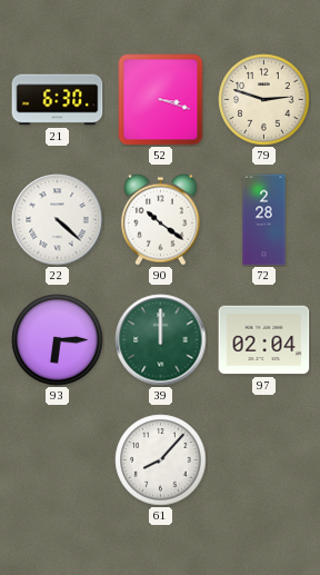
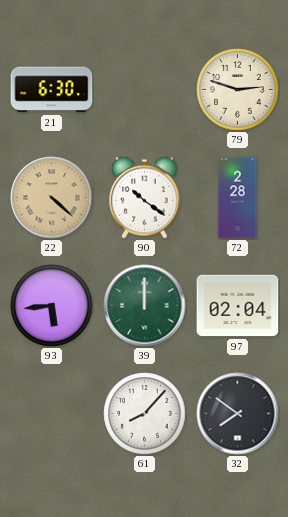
52: 3:18 -> none
22 dial: white -> champagne
93: 6:15 -> 5:44
32: none -> 7:51
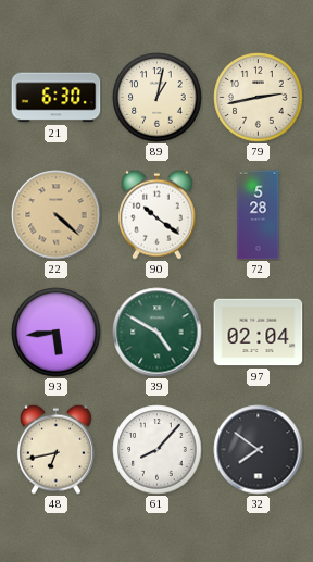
89: none -> 1:02
79: 2:48 -> 2:43
72: 2:28 -> 5:28
39: 12:00 -> 4:50
48: none -> 6:43
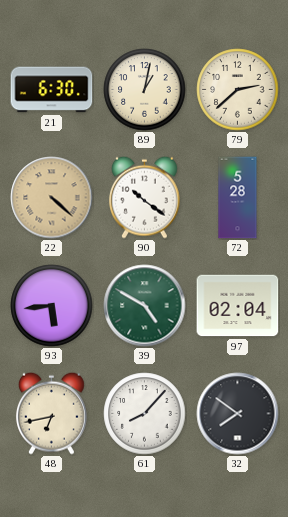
79: 2:43 -> 2:38
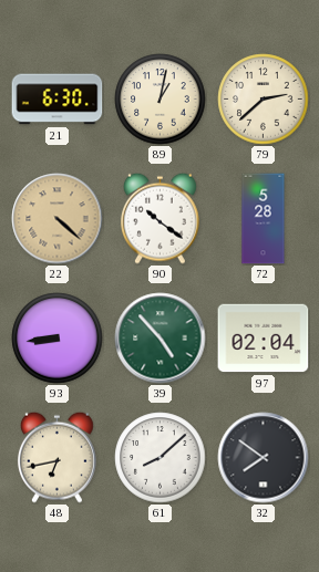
93: 5:44 -> 8:44
39: 4:50 -> 4:53
61: 8:07 -> 8:08
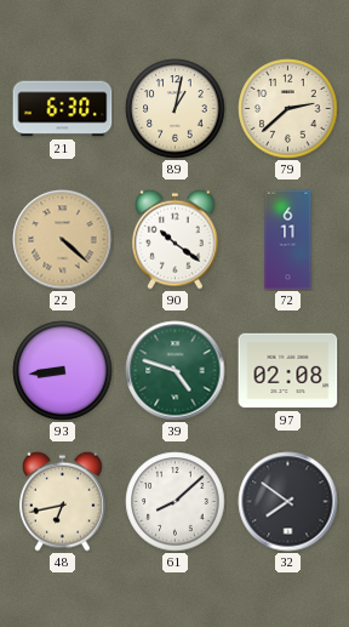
72: 5:28 -> 6:11
39: 4:53 -> 4:48
97: 02:04 -> 02:08
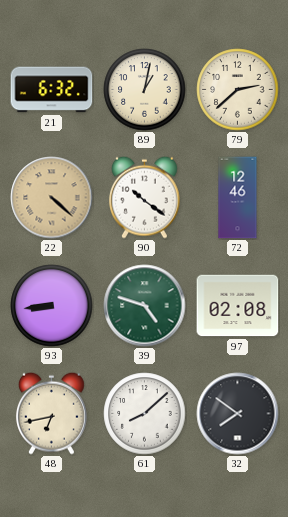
21: 6:30 -> 6:32
72: 6:11 -> 12:46
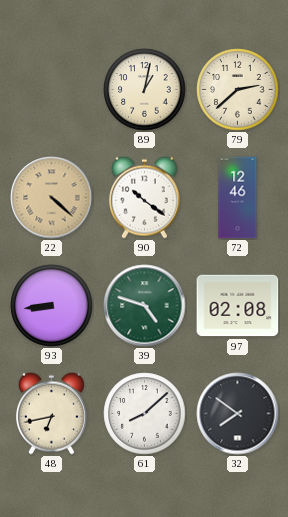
21: 6:32 -> none
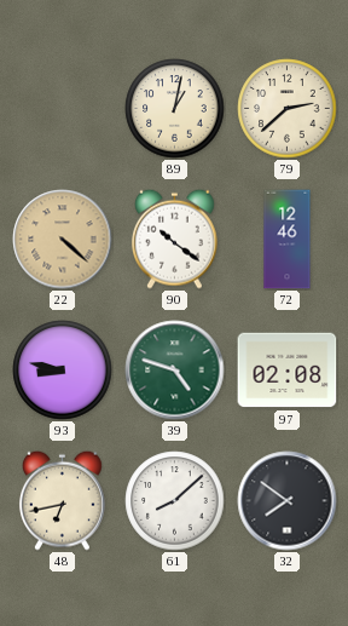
93: 8:44 -> 8:47
